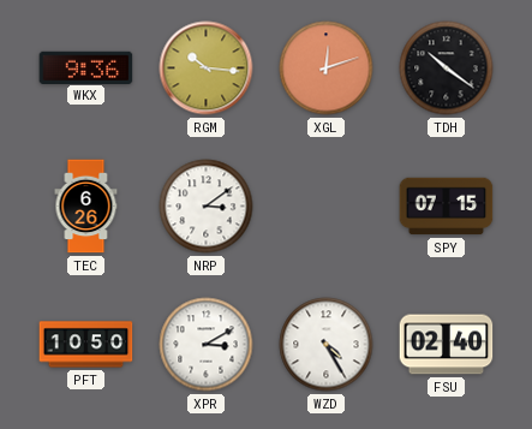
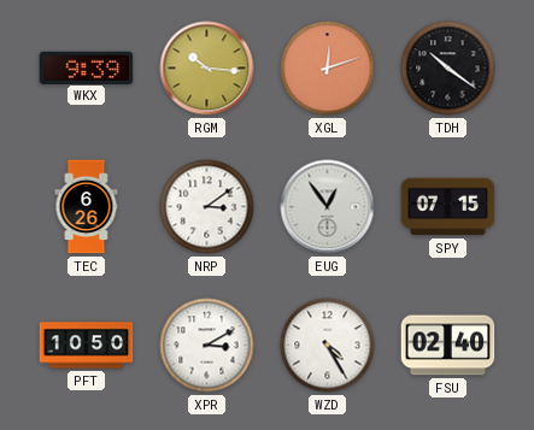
WKX: 9:36 -> 9:39
EUG: none -> 12:54
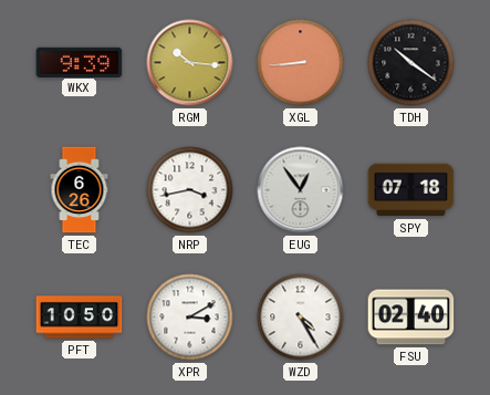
XGL: 12:12 -> 8:44
NRP: 3:09 -> 3:43
SPY: 07:15 -> 07:18
